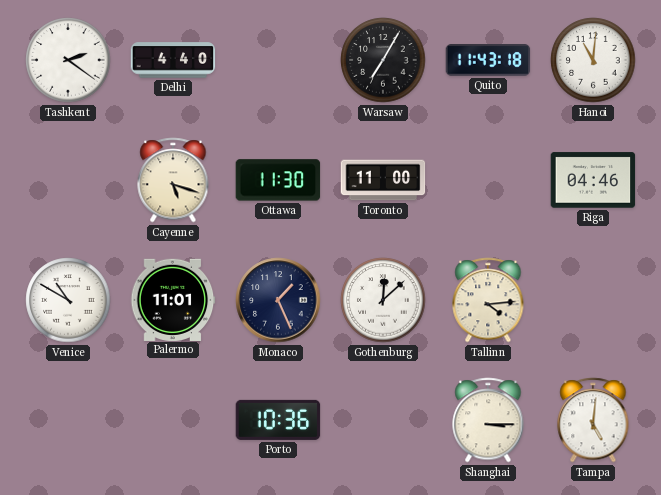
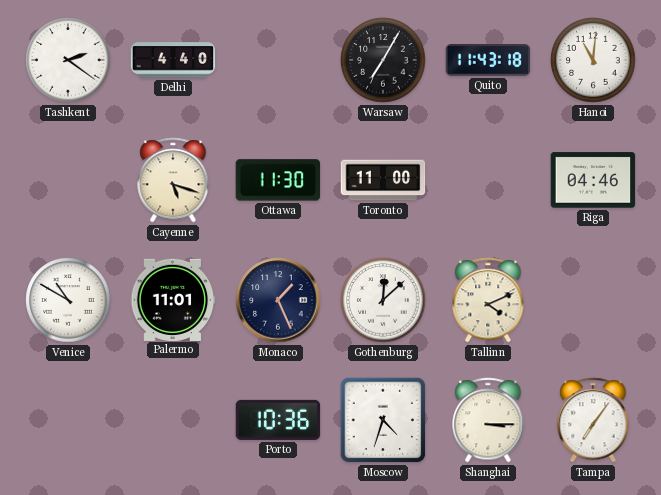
Tallinn: 4:14 -> 4:11
Moscow: none -> 4:33
Tampa: 5:01 -> 7:06
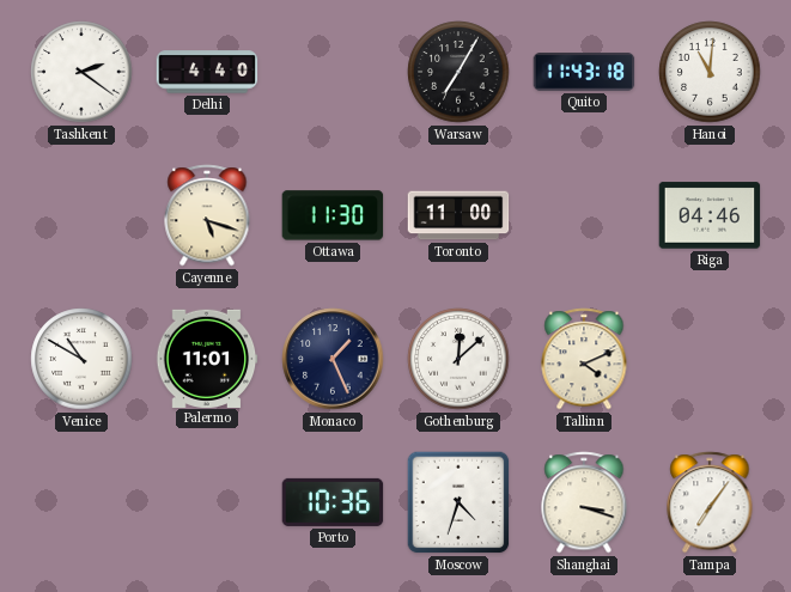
Shanghai: 3:15 -> 3:18
